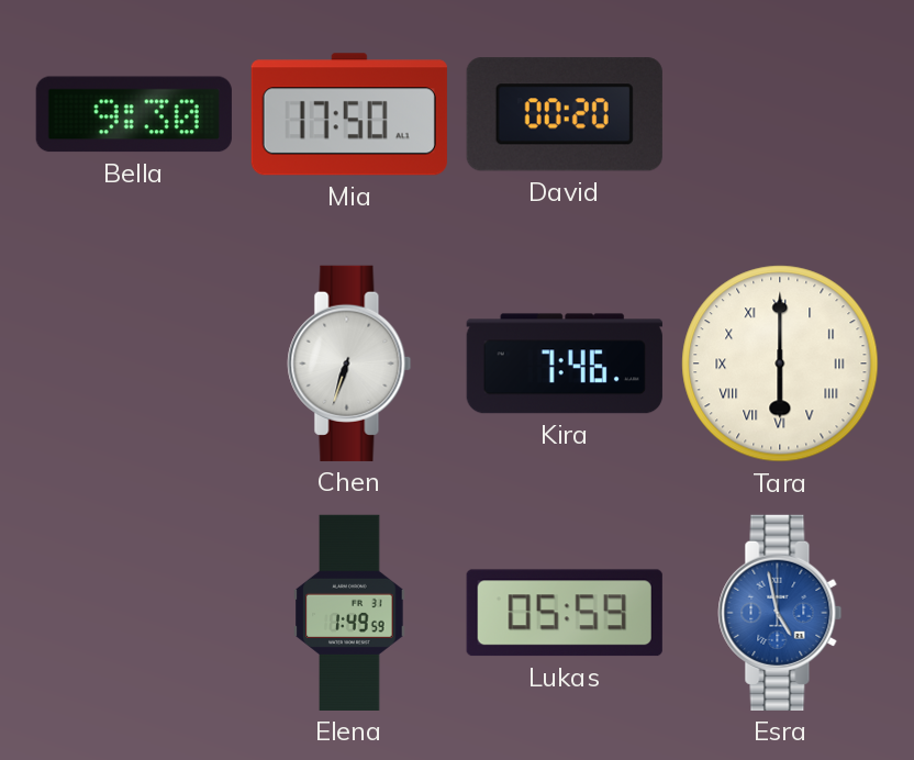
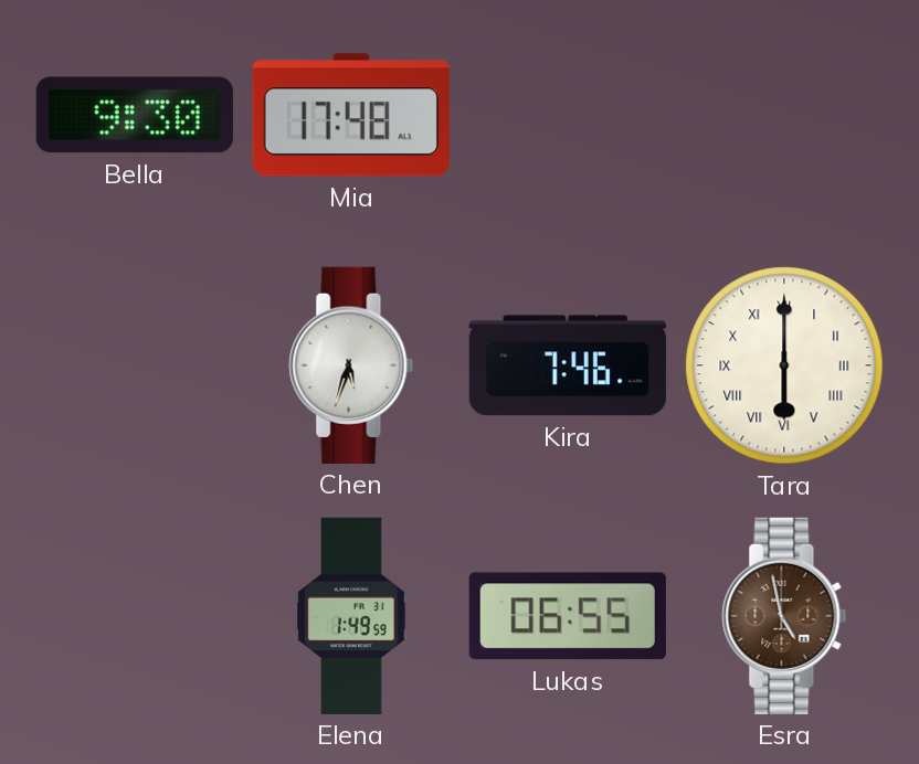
Mia: 17:50 -> 17:48
David: 00:20 -> none
Chen: 6:33 -> 5:33
Lukas: 05:59 -> 06:55
Esra dial: blue -> brown
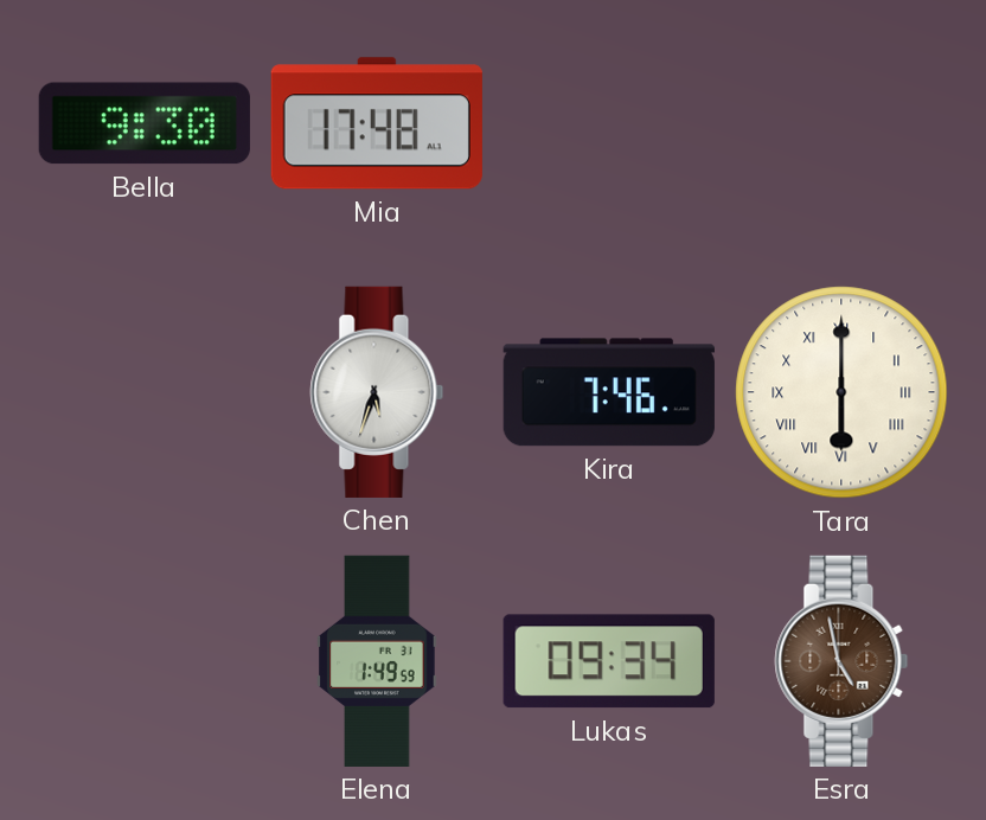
Lukas: 06:55 -> 09:34
